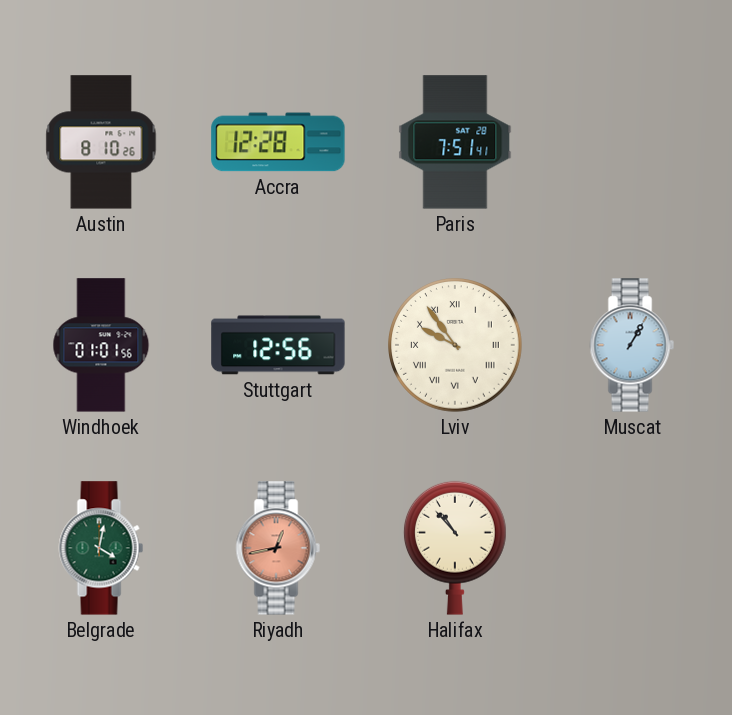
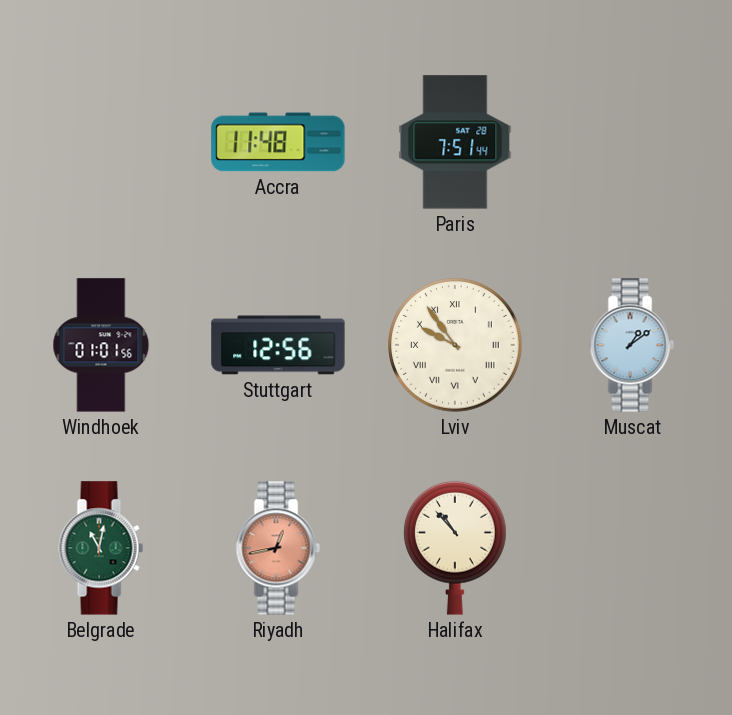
Austin: 8:10 -> none
Accra: 12:28 -> 11:48
Paris: 7:51:41 -> 7:51:44
Muscat: 1:05 -> 1:09
Belgrade: 4:02 -> 11:02
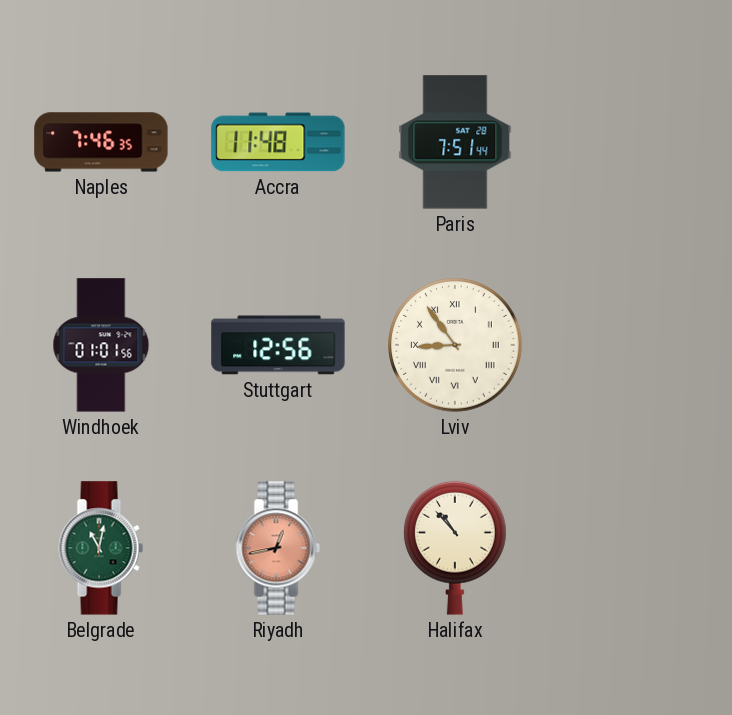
Naples: none -> 7:46
Lviv: 9:54 -> 8:54
Muscat: 1:09 -> none
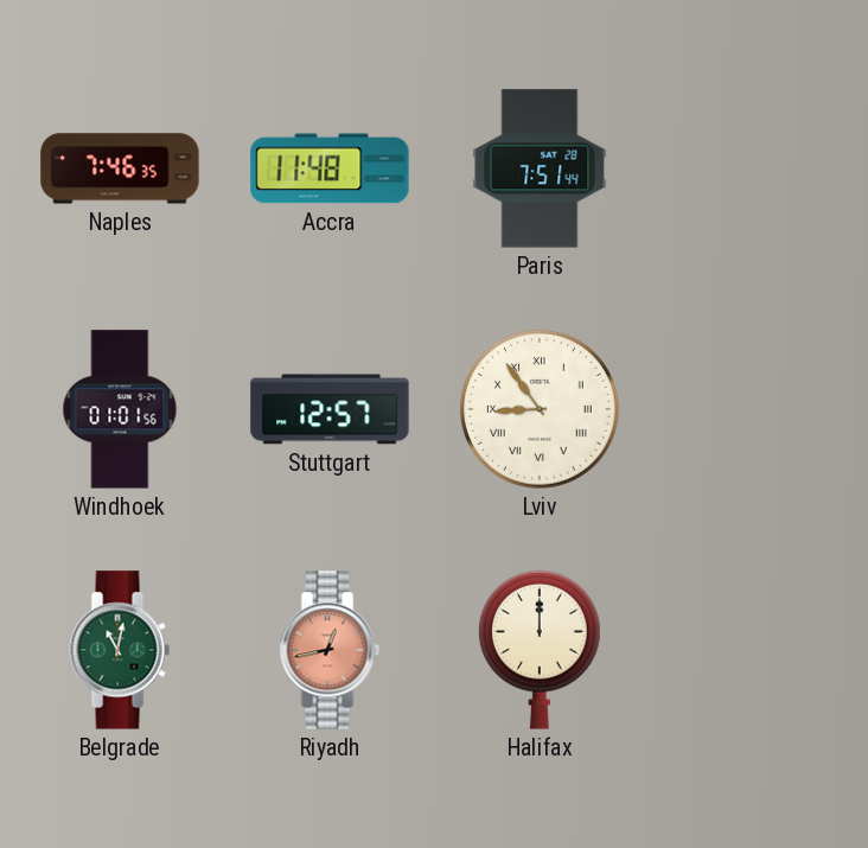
Stuttgart: 12:56 -> 12:57
Halifax: 10:53 -> 12:00
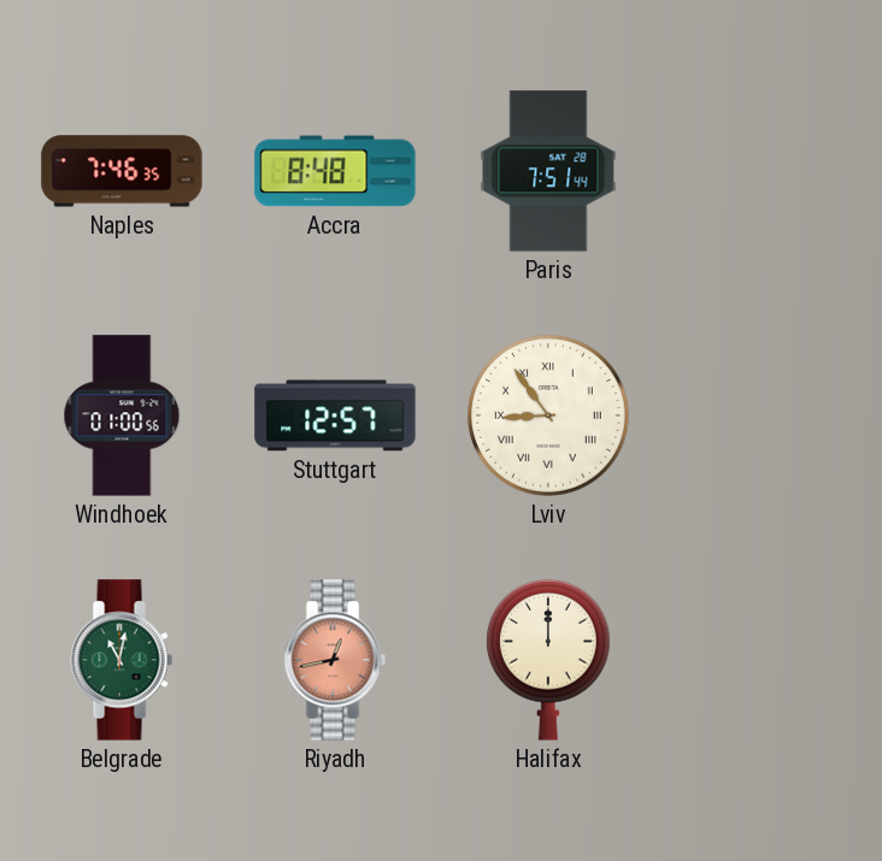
Accra: 11:48 -> 8:48
Windhoek: 01:01 -> 01:00
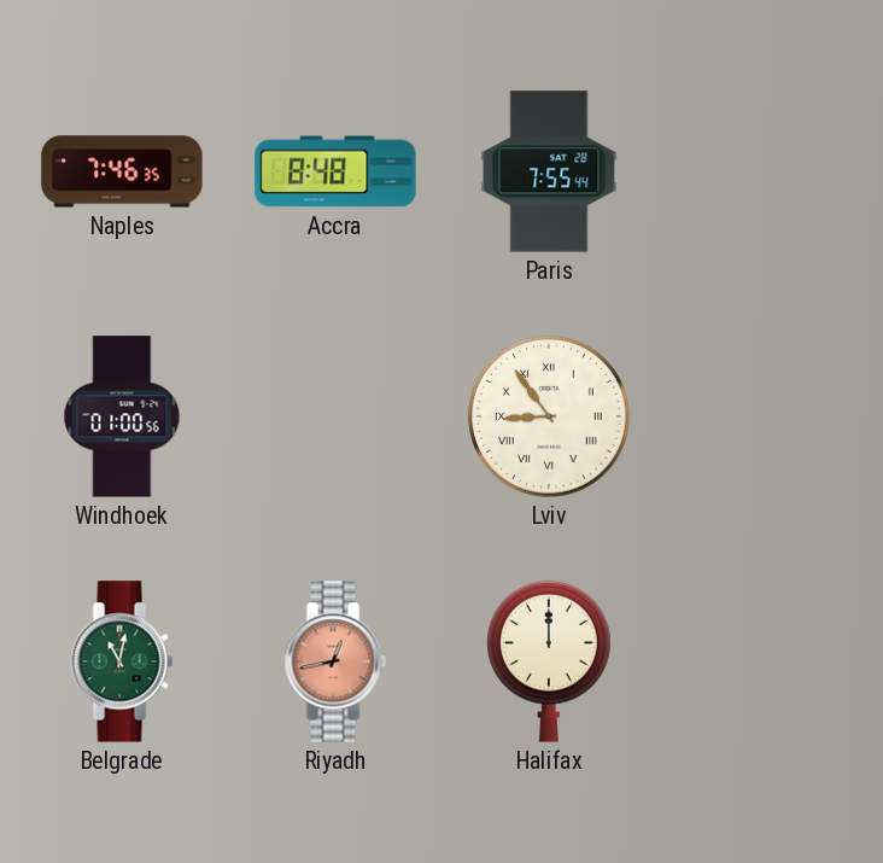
Paris: 7:51 -> 7:55
Stuttgart: 12:57 -> none
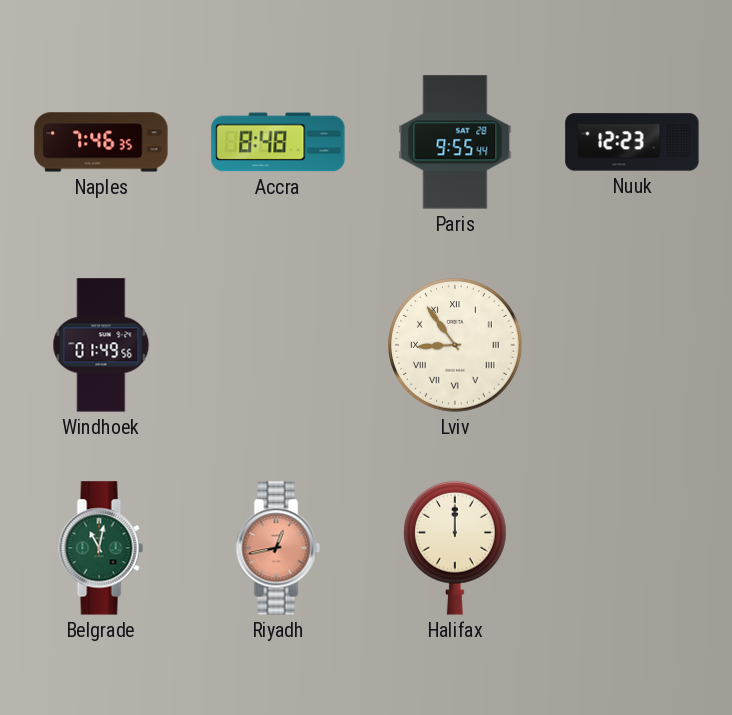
Paris: 7:55 -> 9:55
Nuuk: none -> 12:23
Windhoek: 01:00 -> 01:49
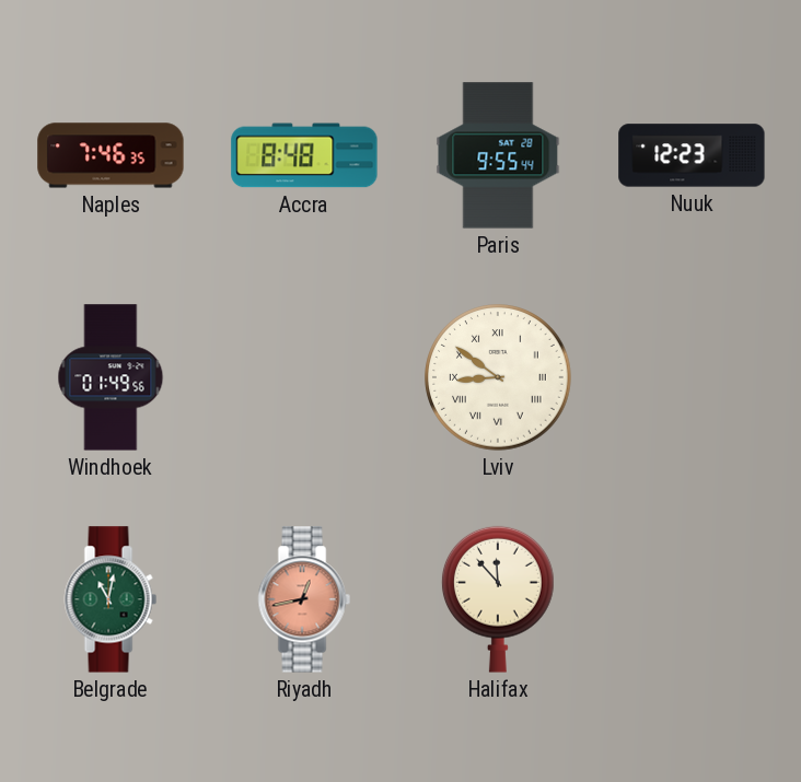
Lviv: 8:54 -> 8:51
Halifax: 12:00 -> 11:53
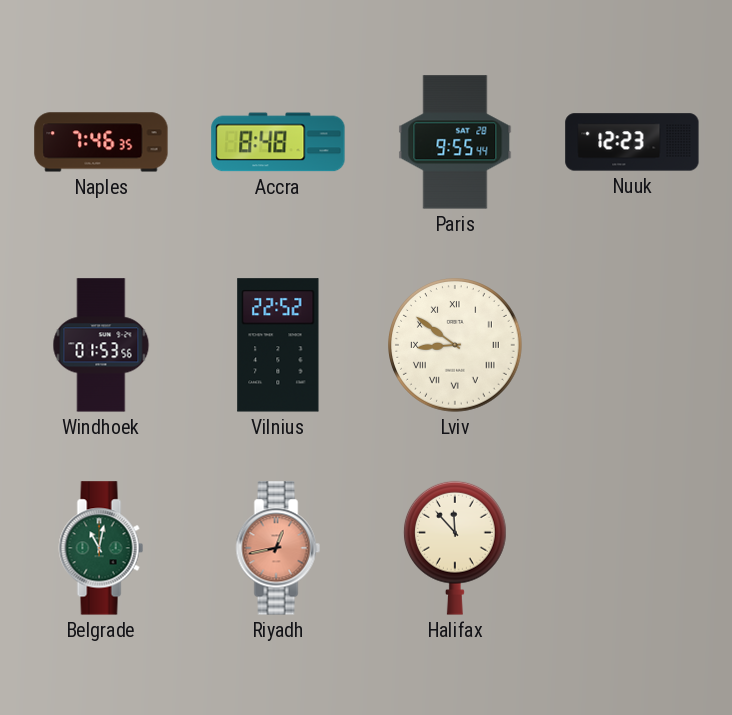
Windhoek: 01:49 -> 01:53
Vilnius: none -> 22:52
